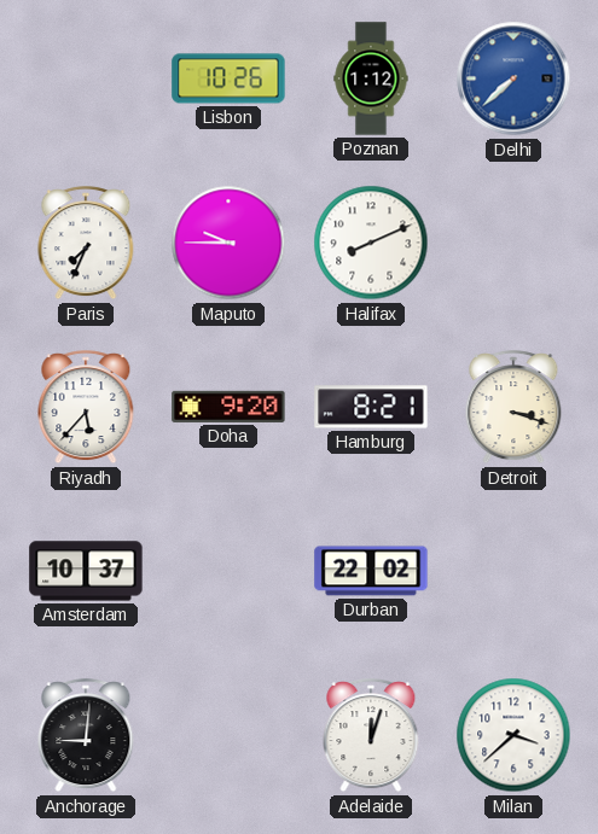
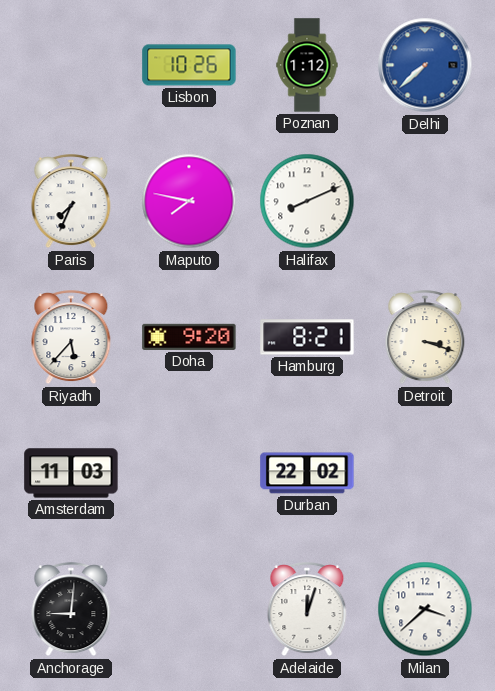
Maputo: 9:45 -> 7:47
Amsterdam: 10:37 -> 11:03
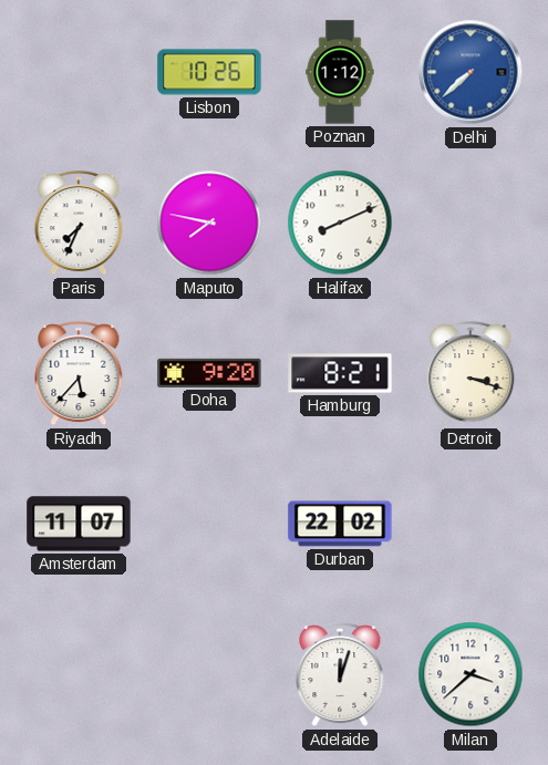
Amsterdam: 11:03 -> 11:07
Anchorage: 9:01 -> none
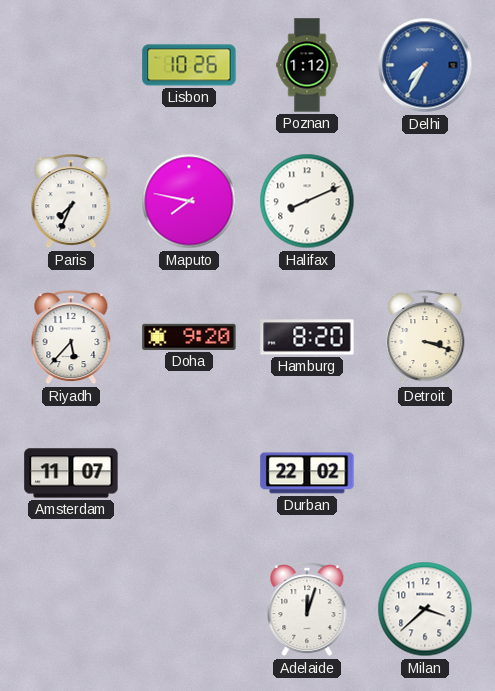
Delhi: 7:38 -> 7:35
Hamburg: 8:21 -> 8:20
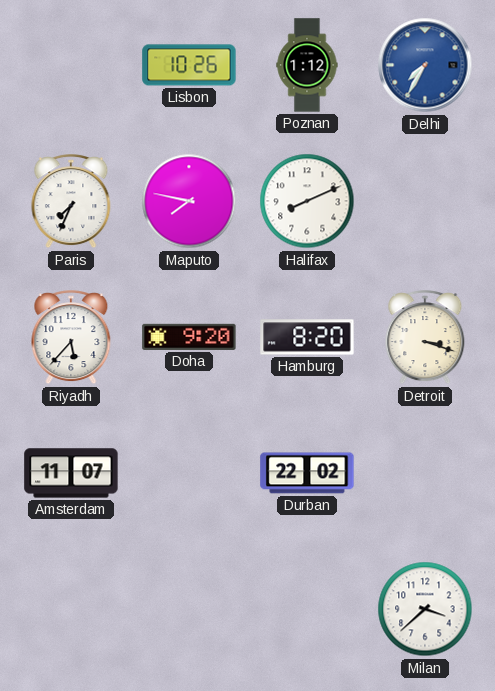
Adelaide: 12:03 -> none
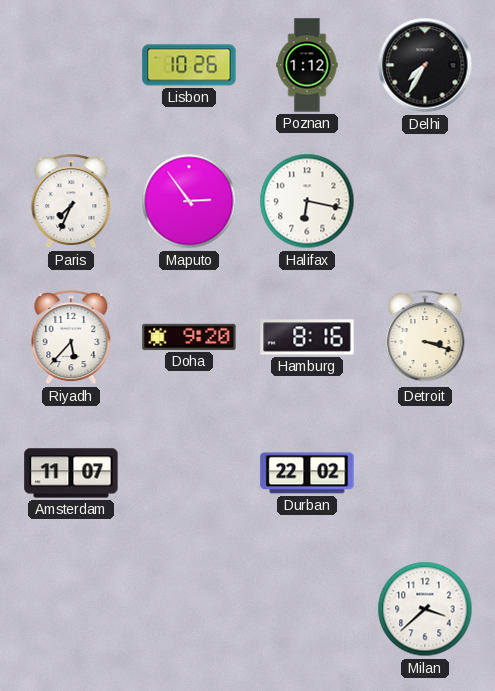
Delhi dial: blue -> black
Maputo: 7:47 -> 2:54
Halifax: 8:11 -> 6:17
Hamburg: 8:20 -> 8:16
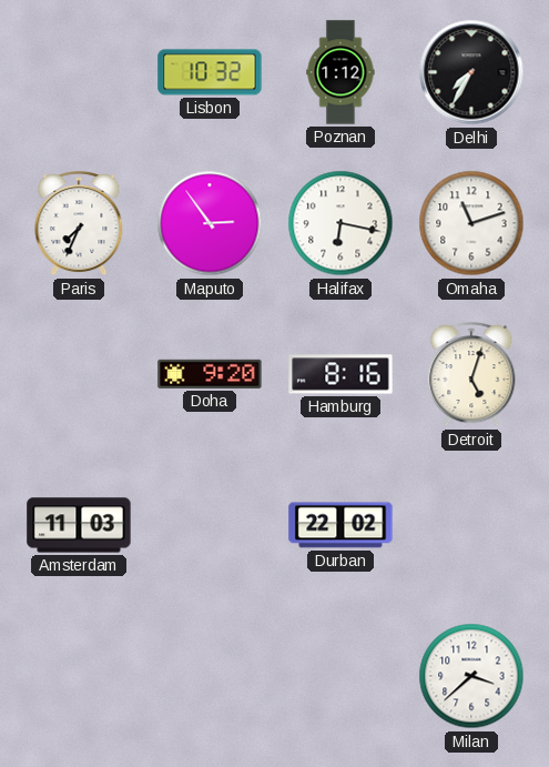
Lisbon: 10:26 -> 10:32
Omaha: none -> 11:12
Riyadh: 5:37 -> none
Detroit: 3:18 -> 5:03
Amsterdam: 11:07 -> 11:03
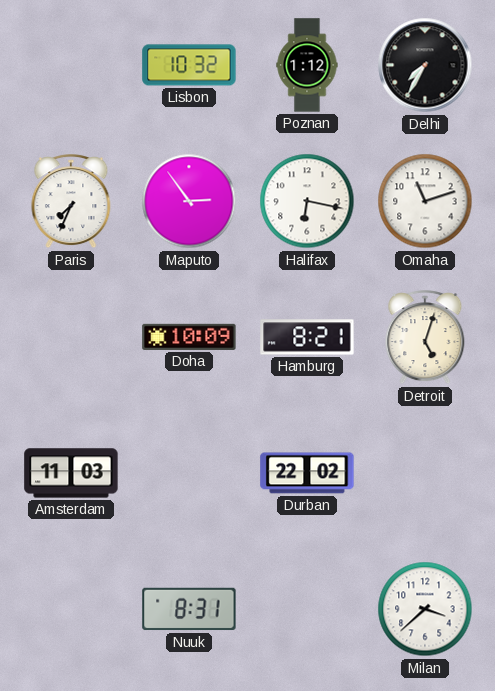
Doha: 9:20 -> 10:09
Hamburg: 8:16 -> 8:21
Nuuk: none -> 8:31
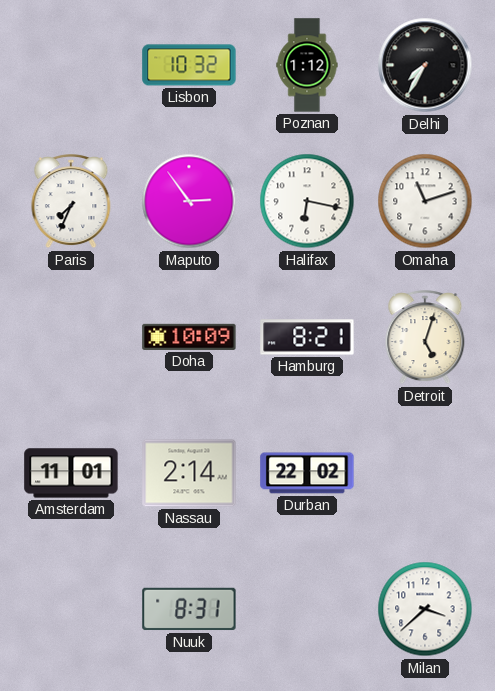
Amsterdam: 11:03 -> 11:01
Nassau: none -> 2:14
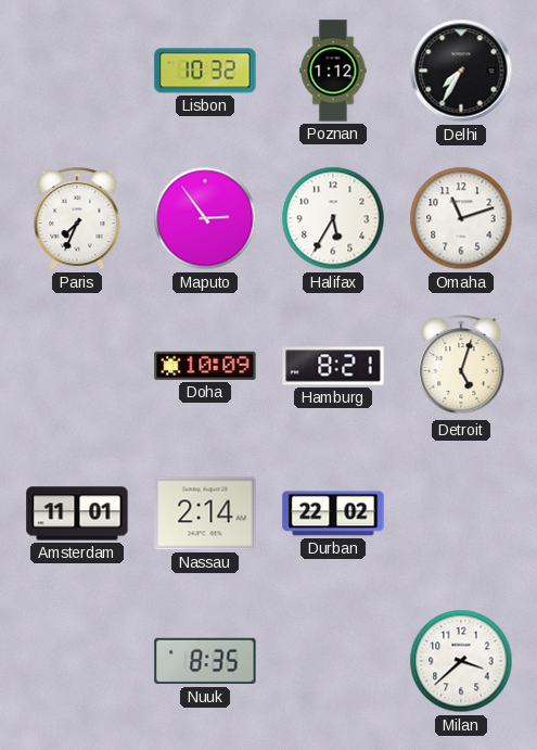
Halifax: 6:17 -> 5:35
Nuuk: 8:31 -> 8:35
